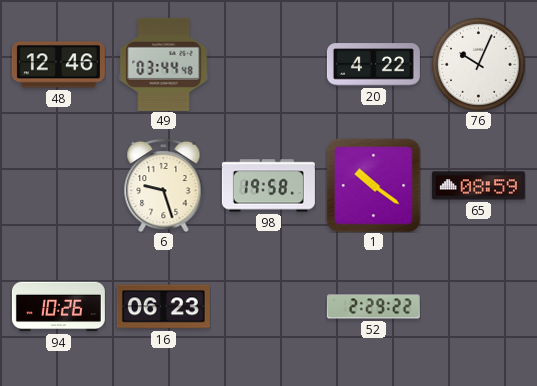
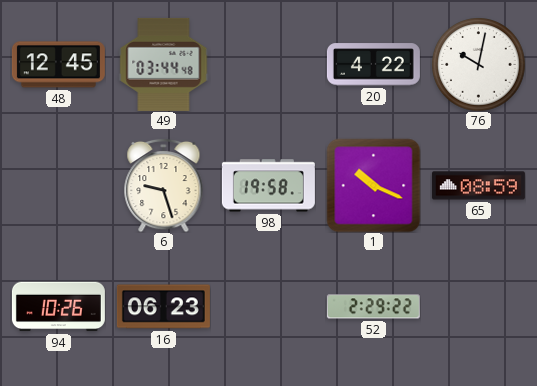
48: 12:46 -> 12:45
76: 10:04 -> 10:02
1: 10:21 -> 10:19
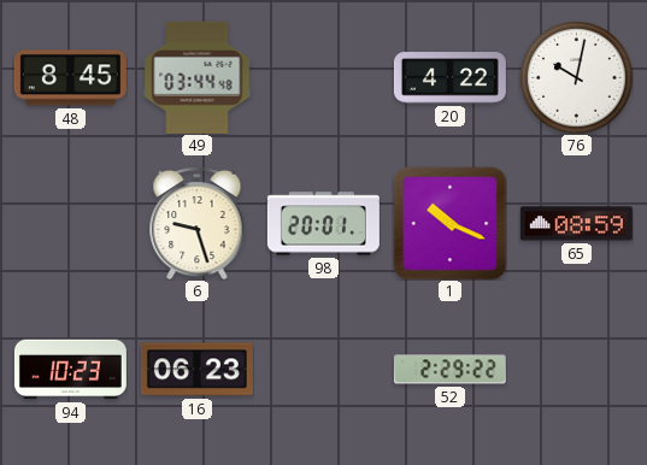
48: 12:45 -> 8:45
98: 19:58 -> 20:01
94: 10:26 -> 10:23
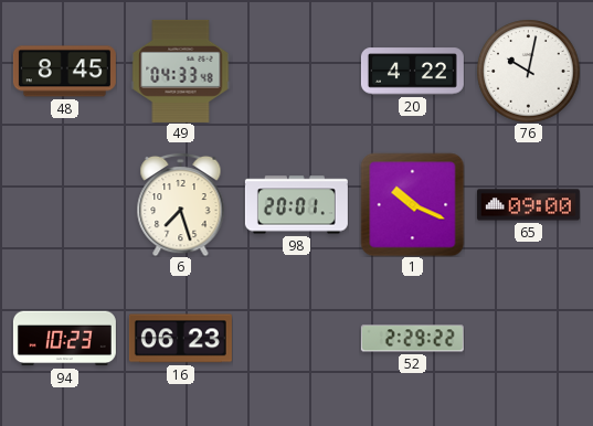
49: 03:44 -> 04:33
6: 9:27 -> 7:27
65: 08:59 -> 09:00
